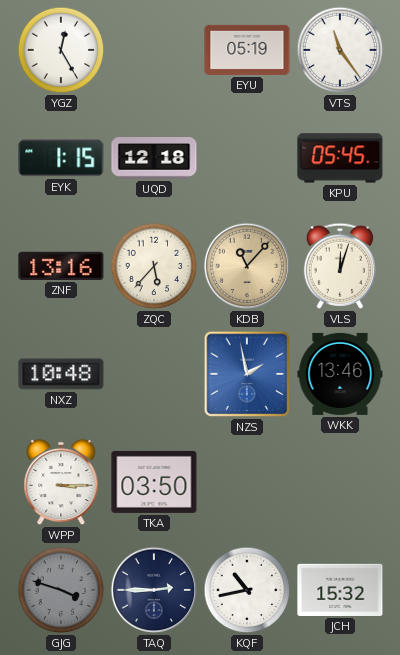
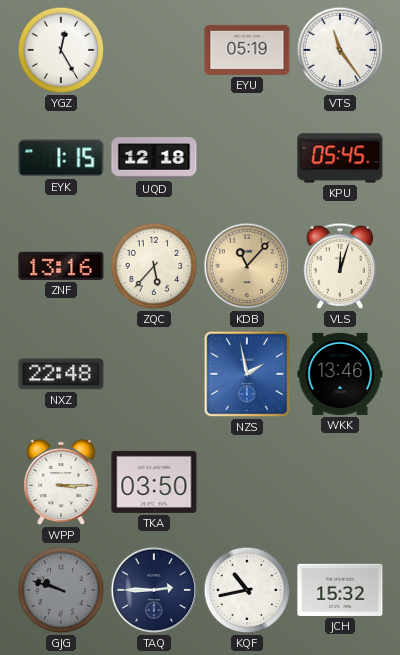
NXZ: 10:48 -> 22:48
GJG: 3:48 -> 9:48
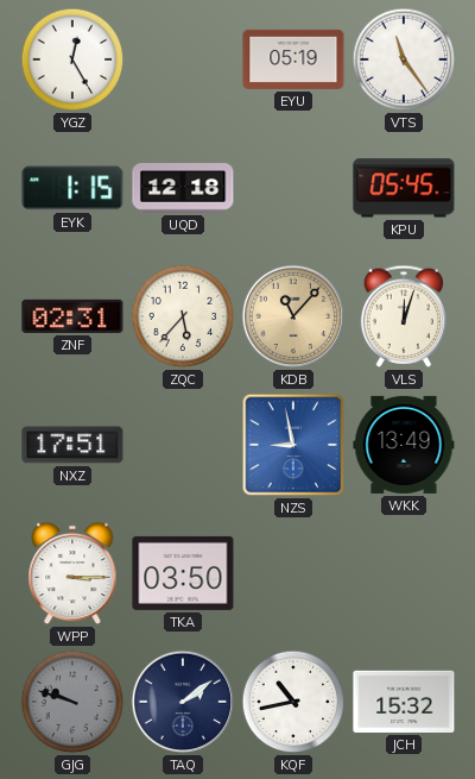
ZNF: 13:16 -> 02:31
NXZ: 22:48 -> 17:51
NZS: 1:58 -> 8:58
WKK: 13:46 -> 13:49
TAQ: 2:45 -> 2:09
